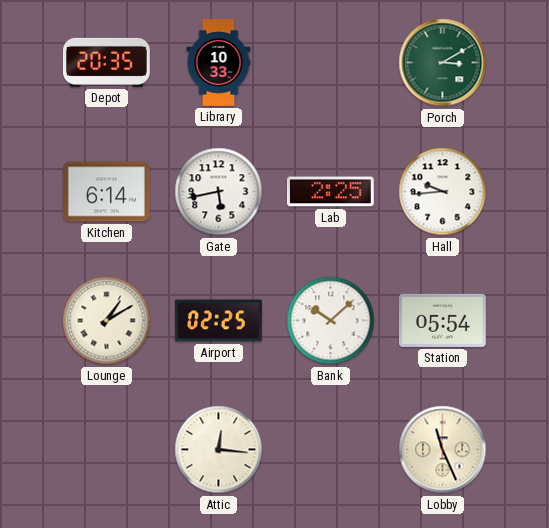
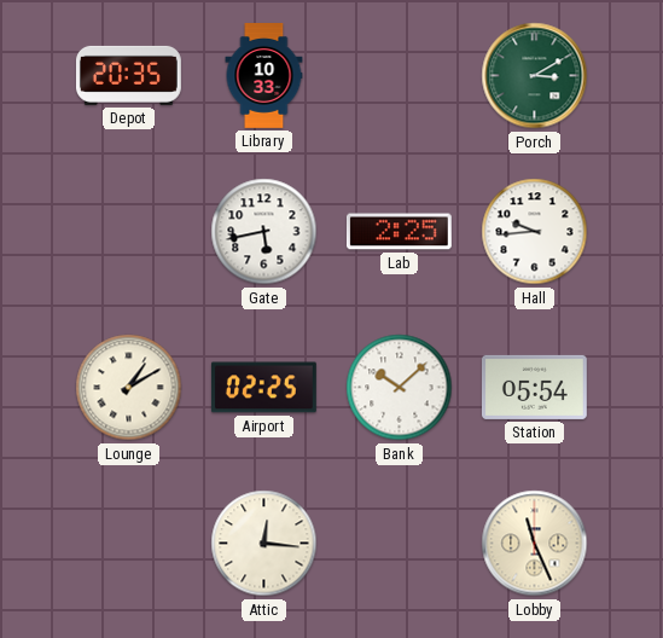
Kitchen: 6:14 -> none
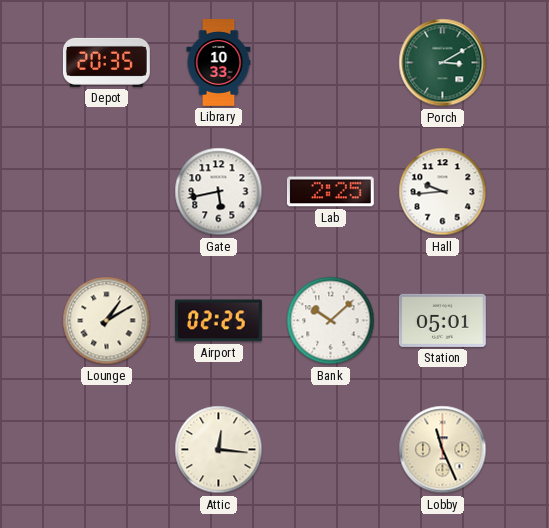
Station: 05:54 -> 05:01
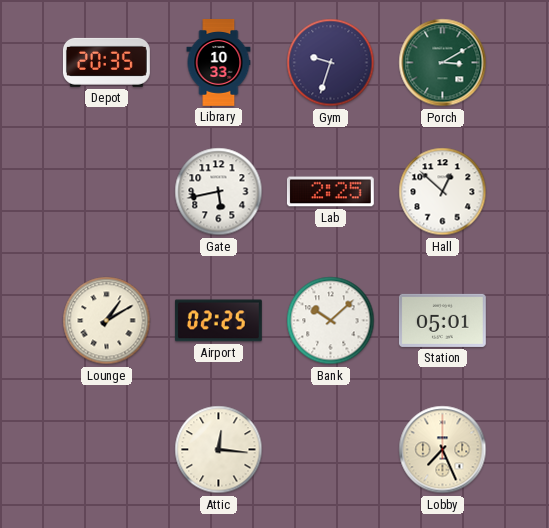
Gym: none -> 9:33
Hall: 9:44 -> 12:52
Lobby: 11:26 -> 7:26
